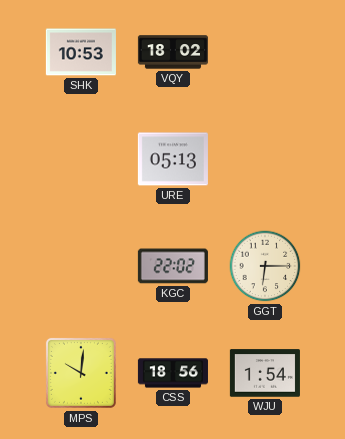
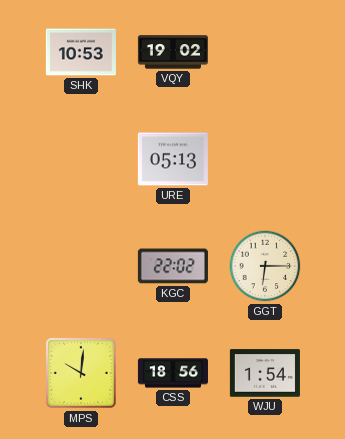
VQY: 18:02 -> 19:02
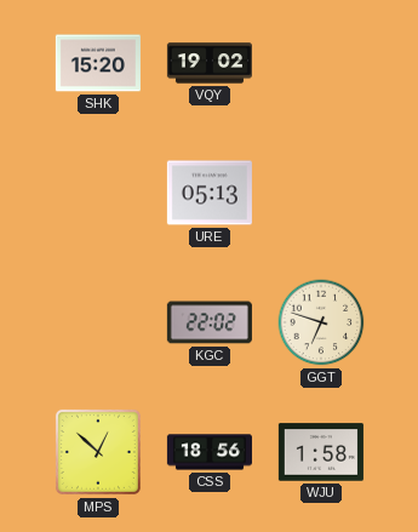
SHK: 10:53 -> 15:20
GGT: 6:15 -> 6:48
MPS: 10:01 -> 12:52
WJU: 1:54 -> 1:58
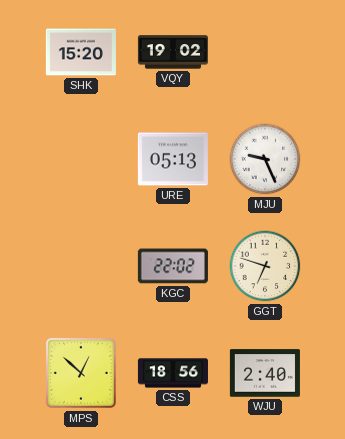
MJU: none -> 9:26
WJU: 1:58 -> 2:40
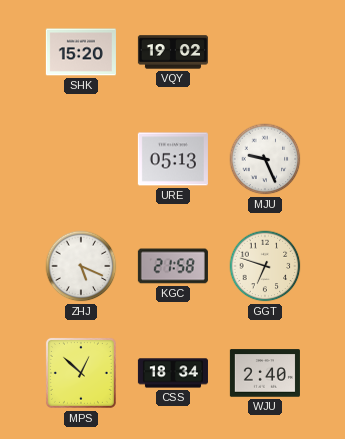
ZHJ: none -> 5:19
KGC: 22:02 -> 21:58
CSS: 18:56 -> 18:34
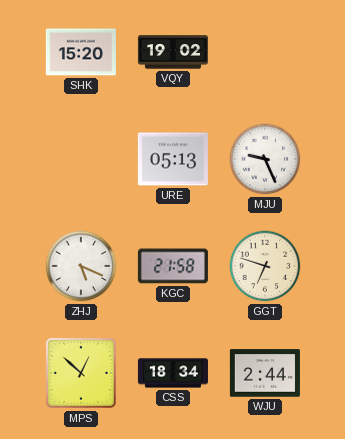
WJU: 2:40 -> 2:44
